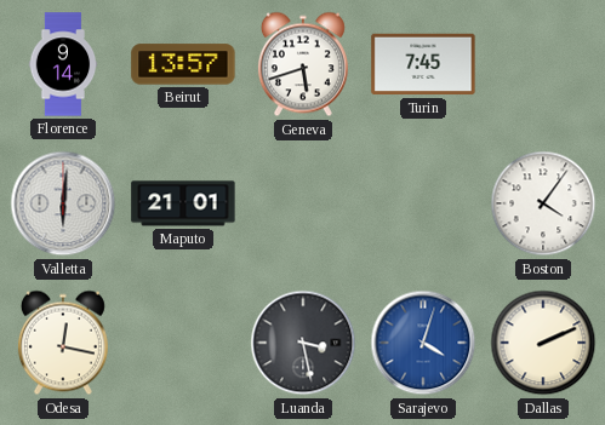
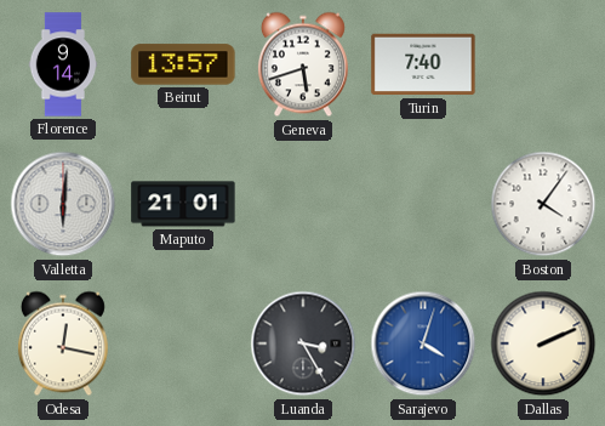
Turin: 7:45 -> 7:40
Luanda: 3:28 -> 3:25
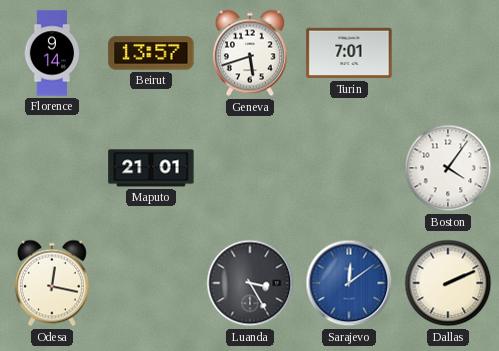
Turin: 7:40 -> 7:01
Valletta: 6:01 -> none
Sarajevo: 4:03 -> 12:09
